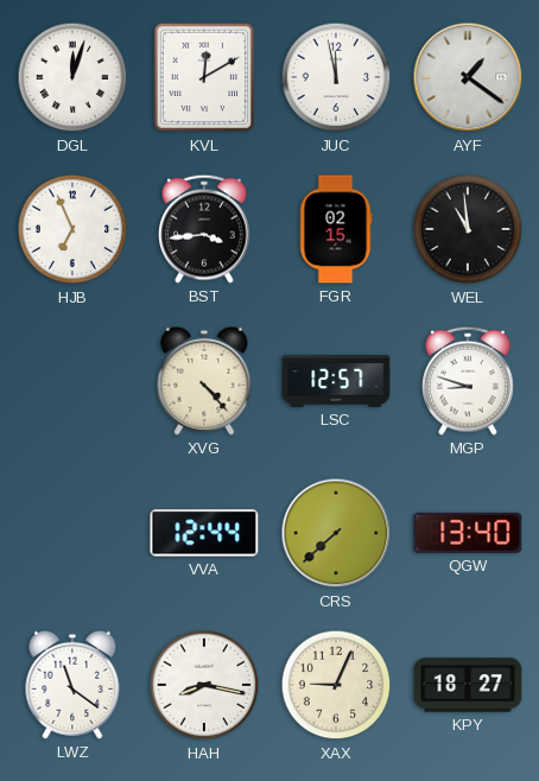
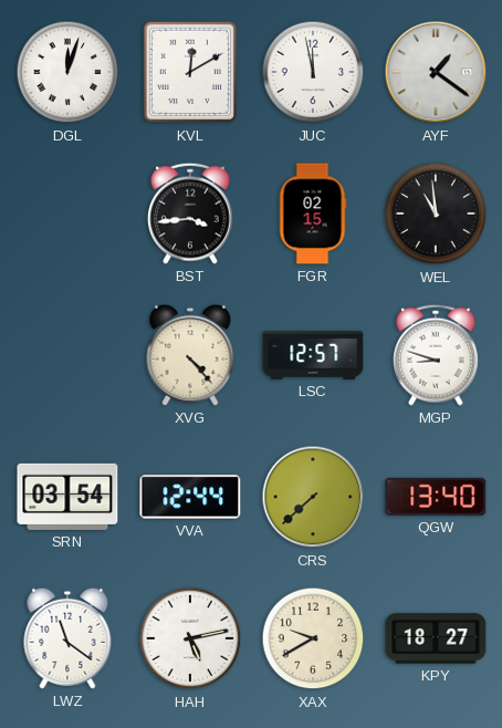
HJB: 6:56 -> none
SRN: none -> 03:54
HAH: 8:17 -> 5:13
XAX: 9:04 -> 9:40
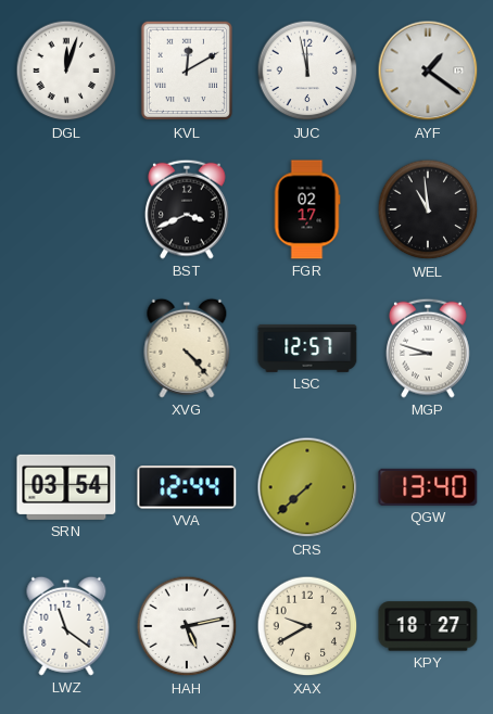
BST: 3:44 -> 3:41
FGR: 02:15 -> 02:17
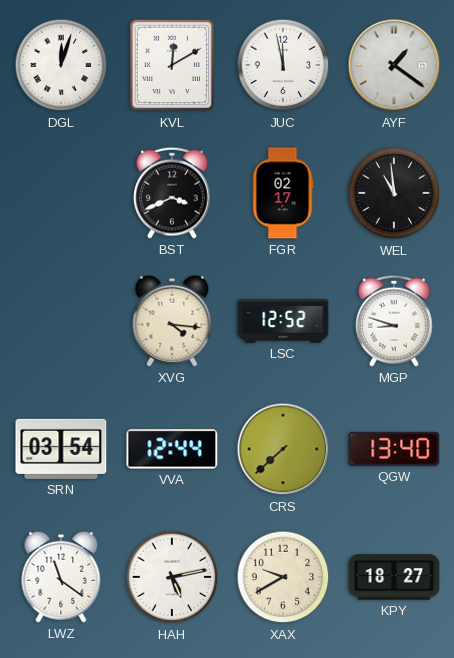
XVG: 4:23 -> 4:16
LSC: 12:57 -> 12:52
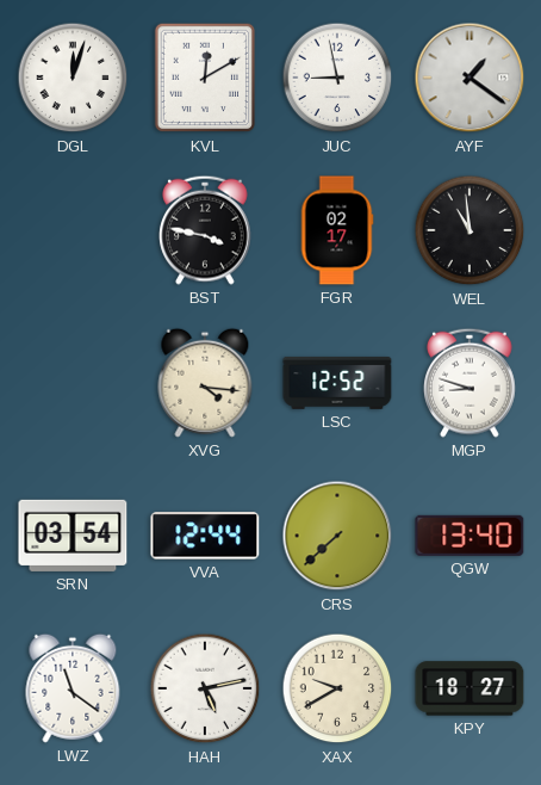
JUC: 11:58 -> 8:58
BST: 3:41 -> 3:47
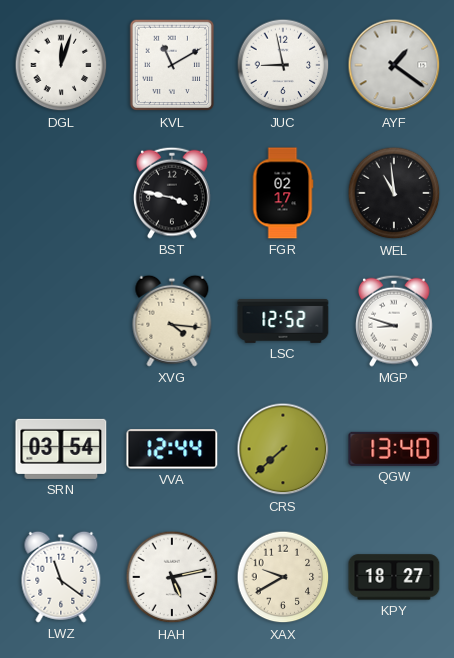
KVL: 12:10 -> 11:10
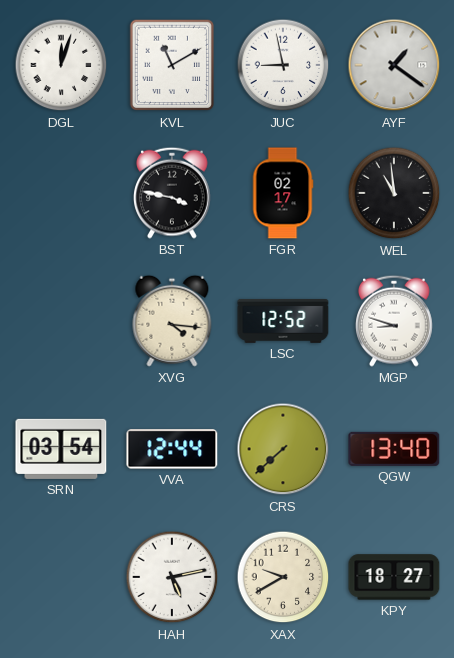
LWZ: 11:21 -> none
